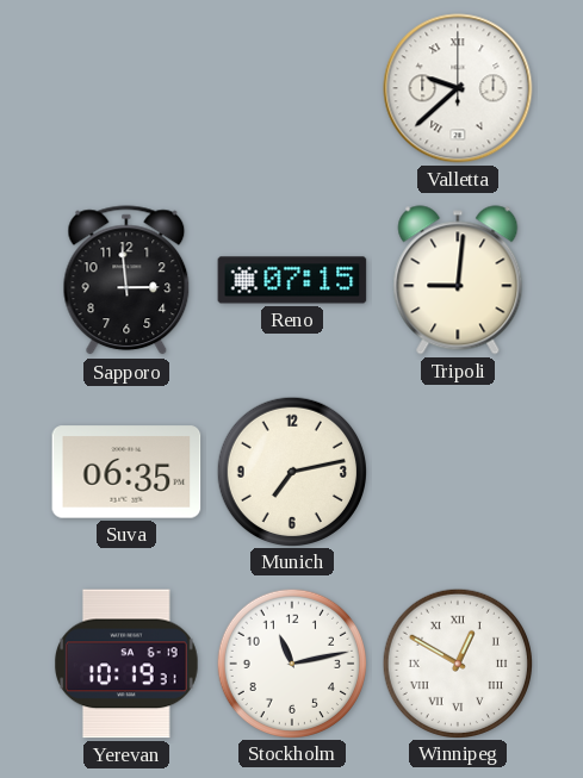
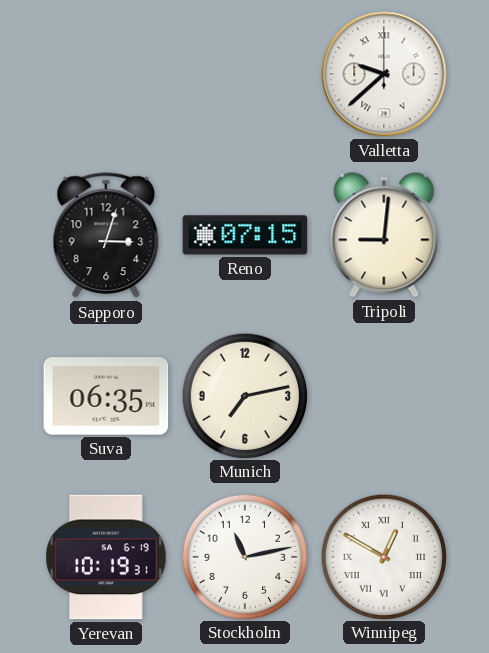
Sapporo: 2:59 -> 3:03
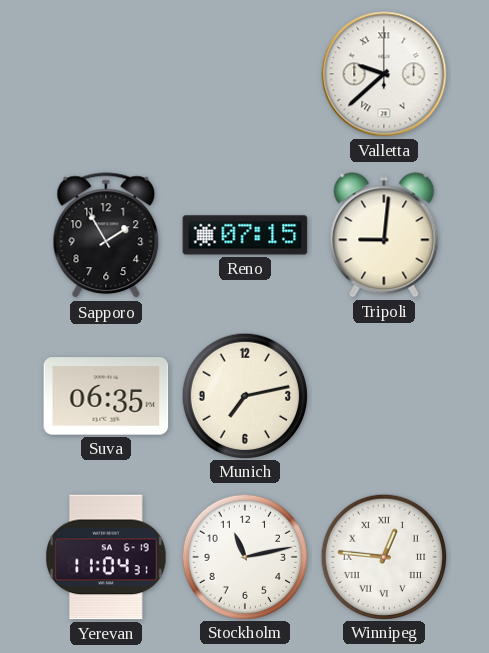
Sapporo: 3:03 -> 1:55
Yerevan: 10:19 -> 11:04
Winnipeg: 12:50 -> 12:46
